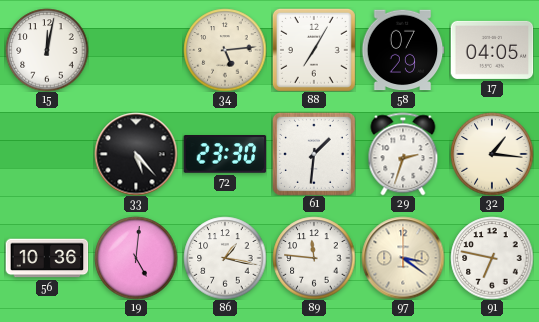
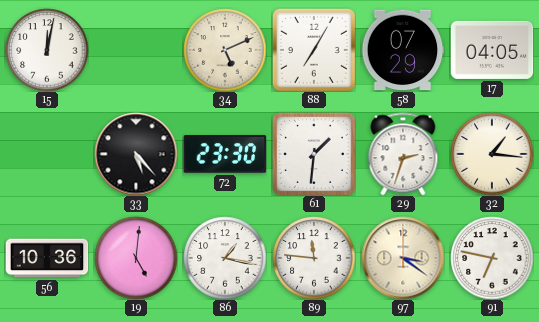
34: 5:14 -> 5:11
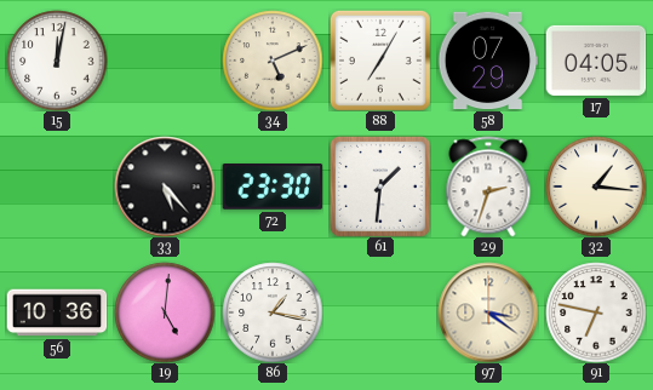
89: 11:46 -> none
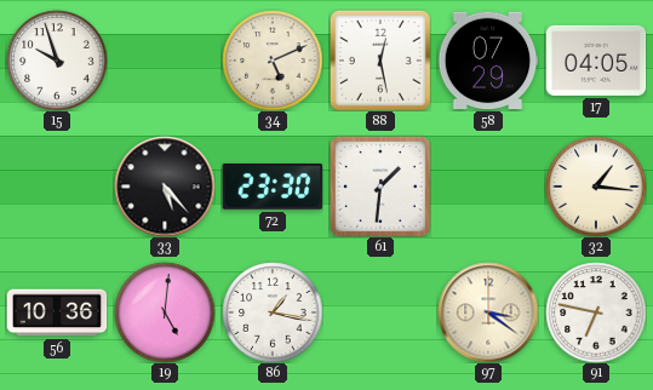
15: 12:02 -> 9:57
88: 7:05 -> 12:28
29: 2:33 -> none
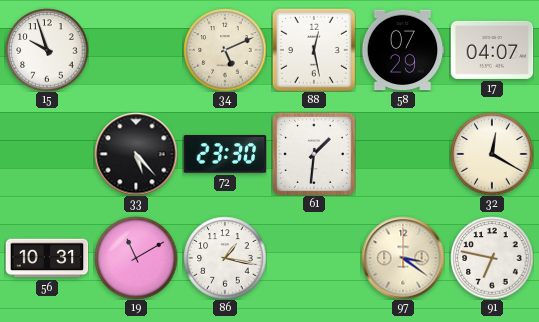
17: 04:05 -> 04:07
32: 1:16 -> 12:20
56: 10:36 -> 10:31
19: 5:01 -> 11:10
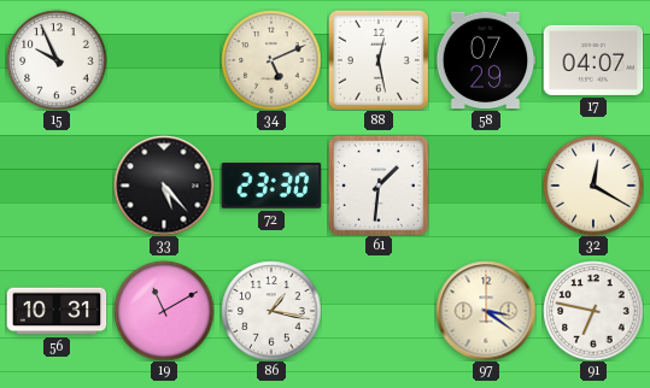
15: 9:57 -> 9:56
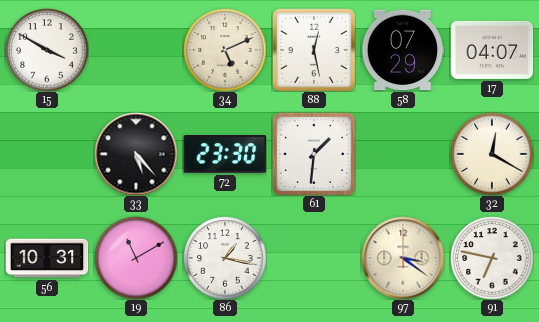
15: 9:56 -> 3:50
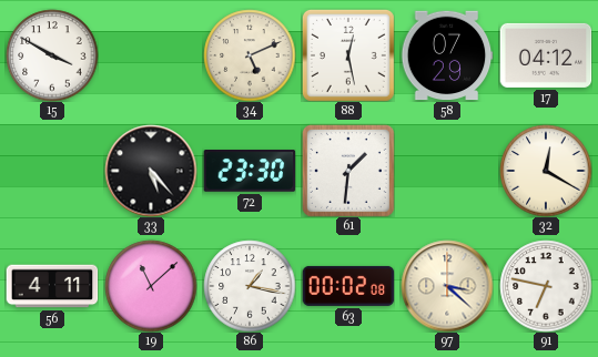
17: 04:07 -> 04:12
56: 10:31 -> 4:11
19: 11:10 -> 11:08
63: none -> 00:02
97: 3:21 -> 3:22
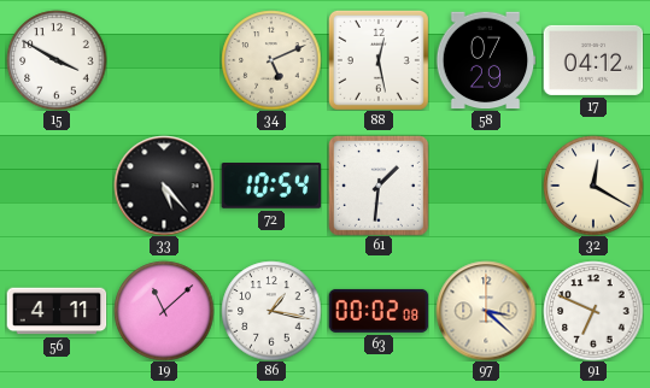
72: 23:30 -> 10:54
91: 6:47 -> 6:49
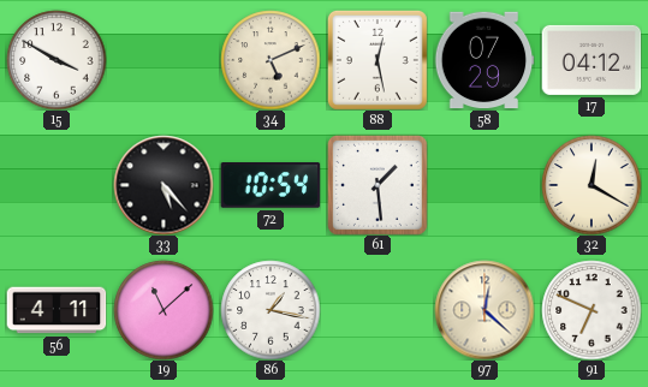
61: 1:31 -> 1:29
63: 00:02 -> none
97: 3:22 -> 12:22
